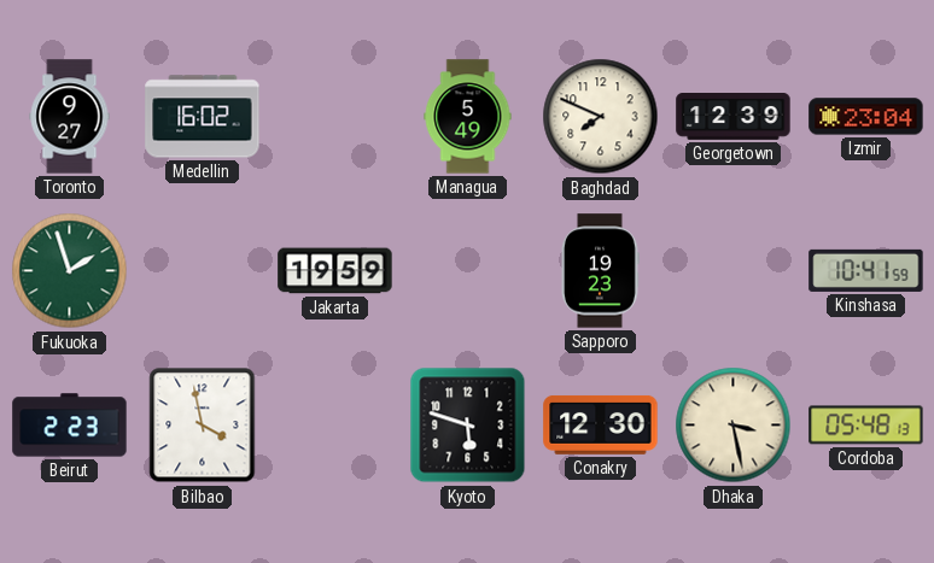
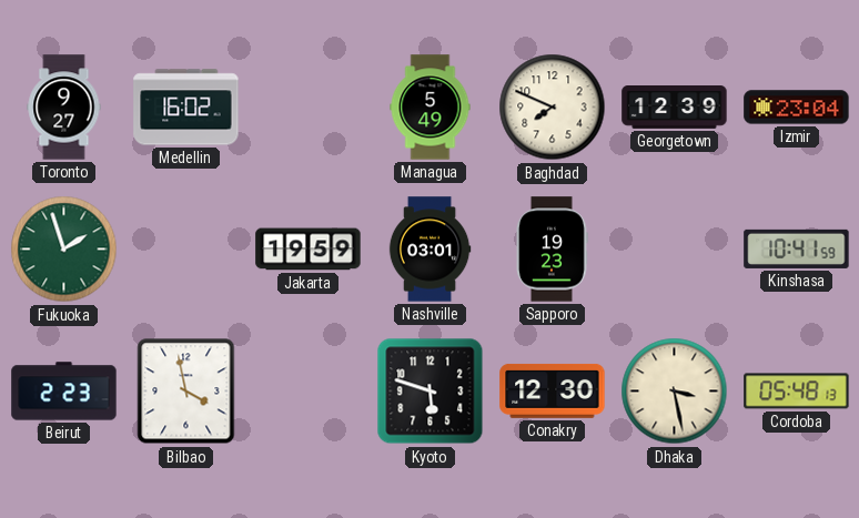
Nashville: none -> 03:01
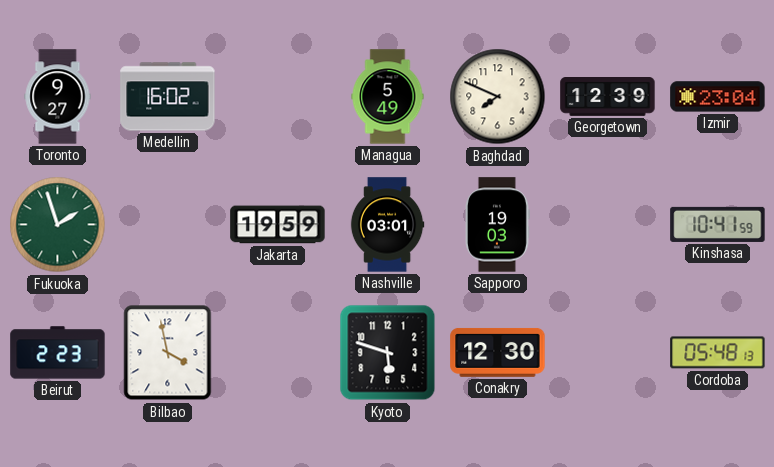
Sapporo: 19:23 -> 19:03
Dhaka: 3:28 -> none
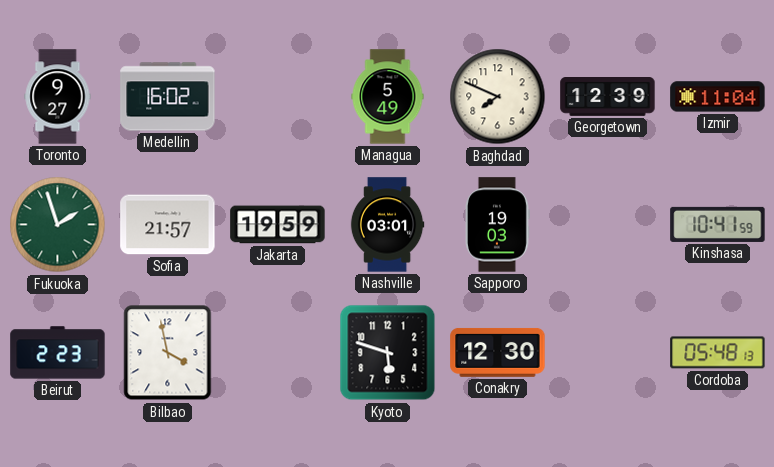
Izmir: 23:04 -> 11:04
Sofia: none -> 21:57
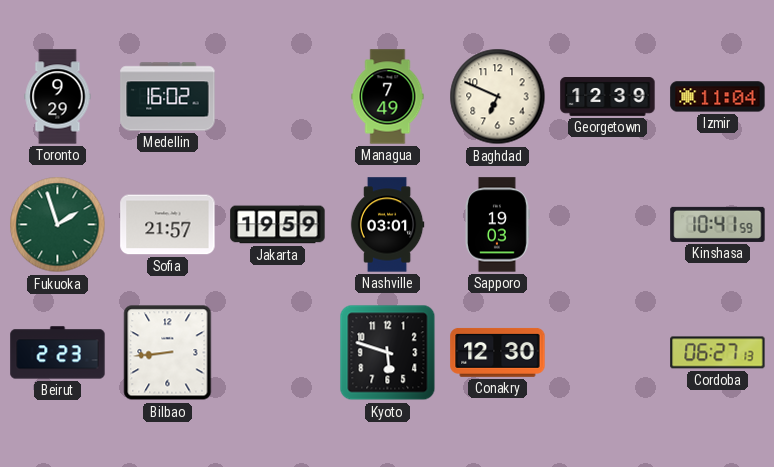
Toronto: 9:27 -> 9:29
Managua: 5:49 -> 7:49
Baghdad: 7:49 -> 6:49
Bilbao: 3:58 -> 8:44
Cordoba: 05:48 -> 06:27
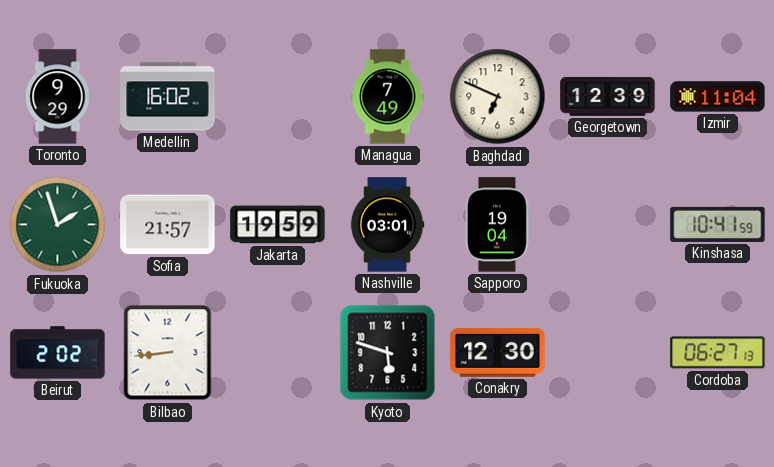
Sapporo: 19:03 -> 19:04
Beirut: 2:23 -> 2:02
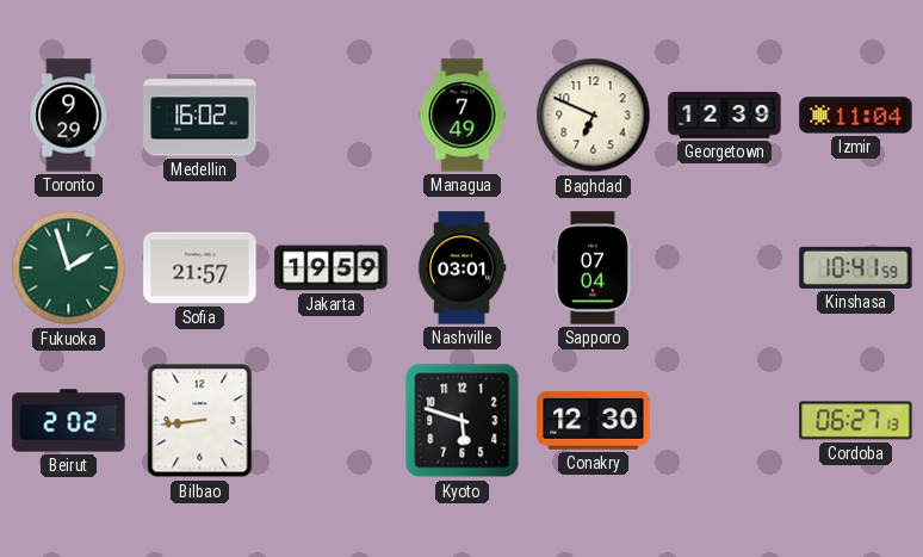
Sapporo: 19:04 -> 07:04
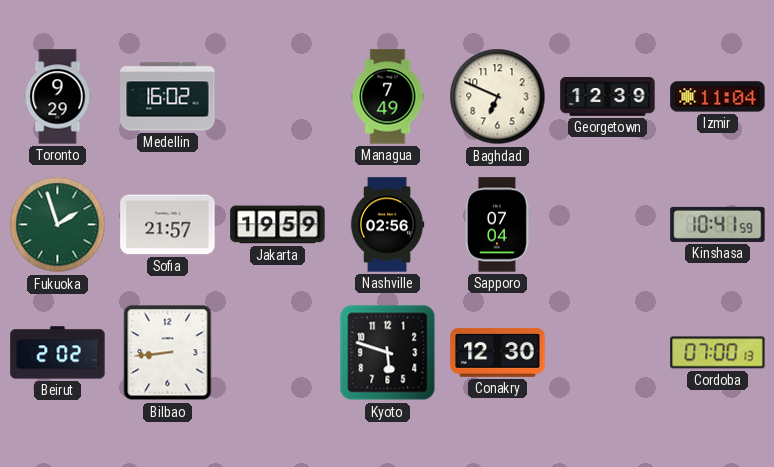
Nashville: 03:01 -> 02:56
Cordoba: 06:27 -> 07:00
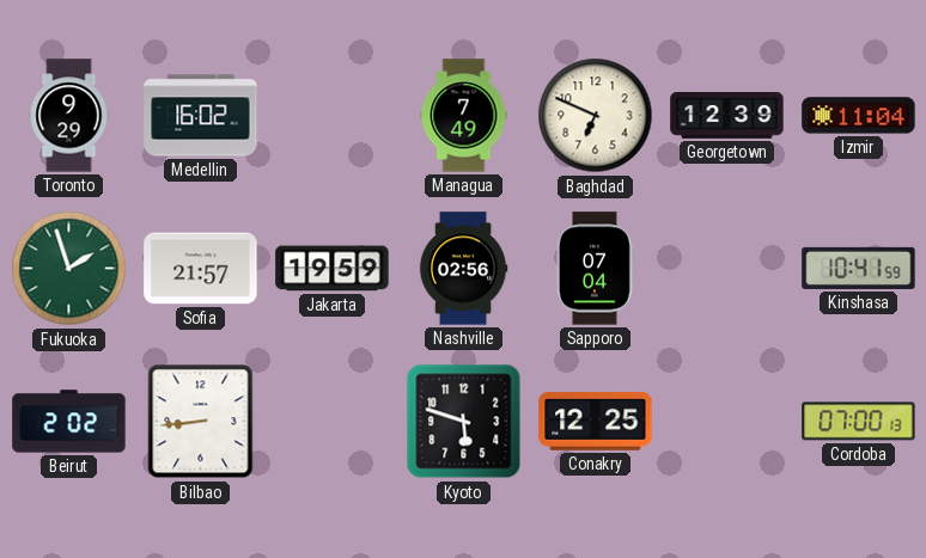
Conakry: 12:30 -> 12:25
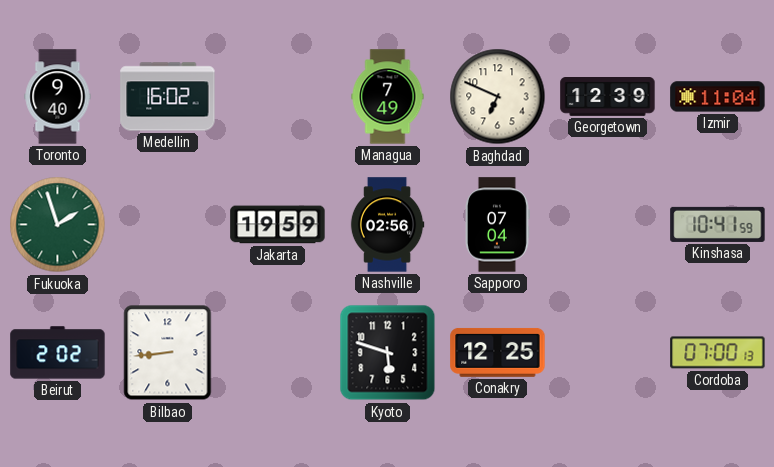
Toronto: 9:29 -> 9:40
Sofia: 21:57 -> none
